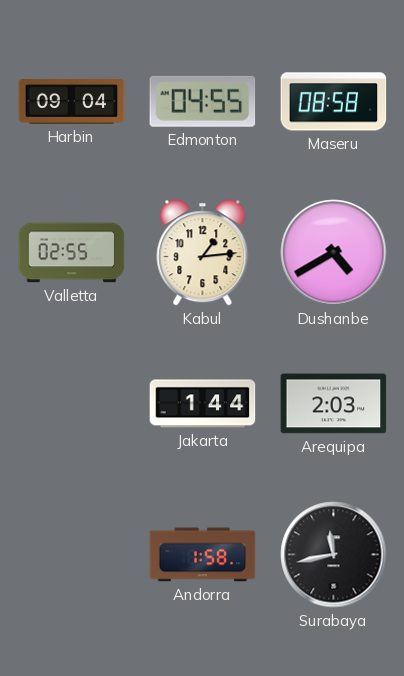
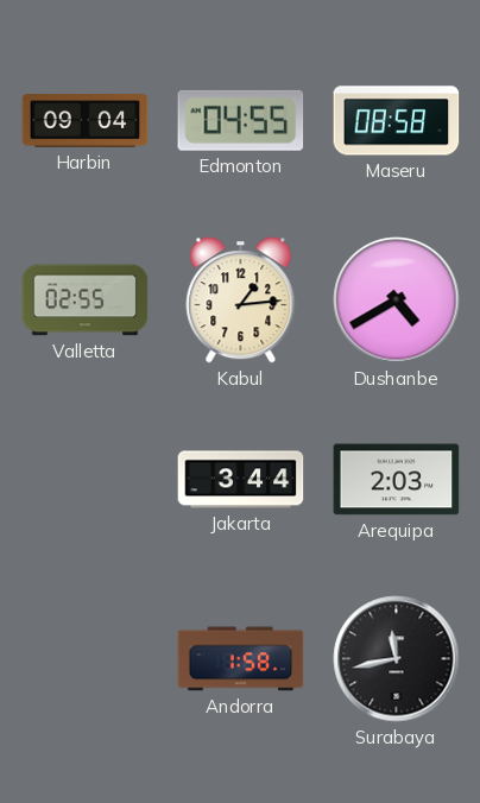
Jakarta: 1:44 -> 3:44
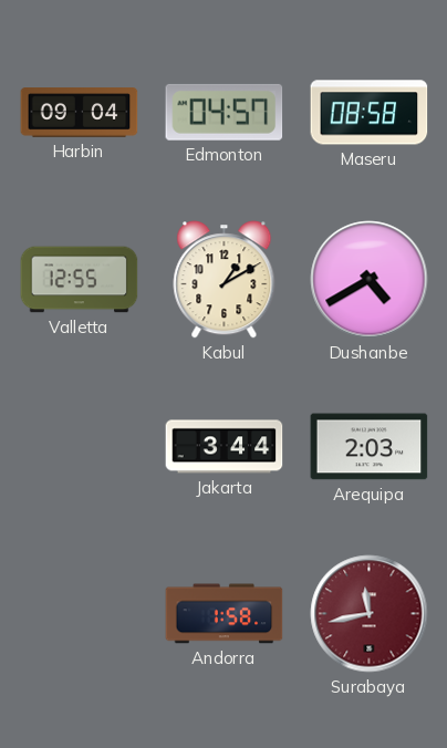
Edmonton: 04:55 -> 04:57
Valletta: 02:55 -> 12:55
Kabul: 1:14 -> 1:10
Surabaya dial: black -> burgundy
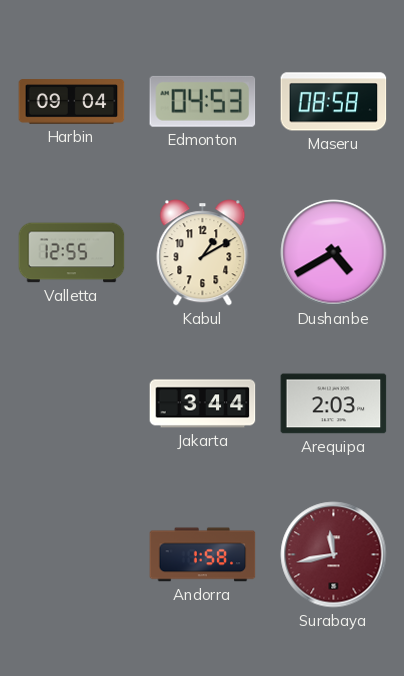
Edmonton: 04:57 -> 04:53
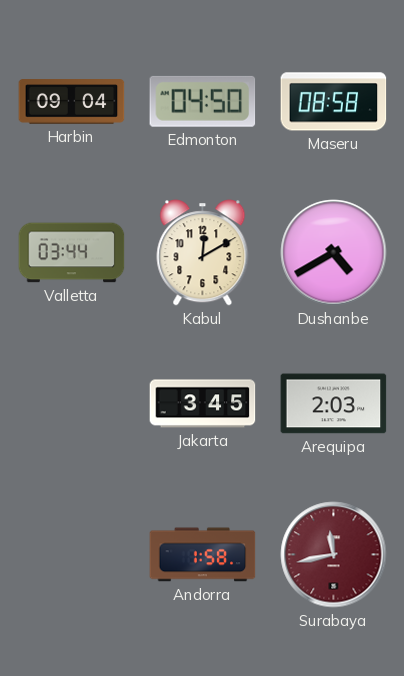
Edmonton: 04:53 -> 04:50
Valletta: 12:55 -> 03:44
Kabul: 1:10 -> 12:10
Jakarta: 3:44 -> 3:45
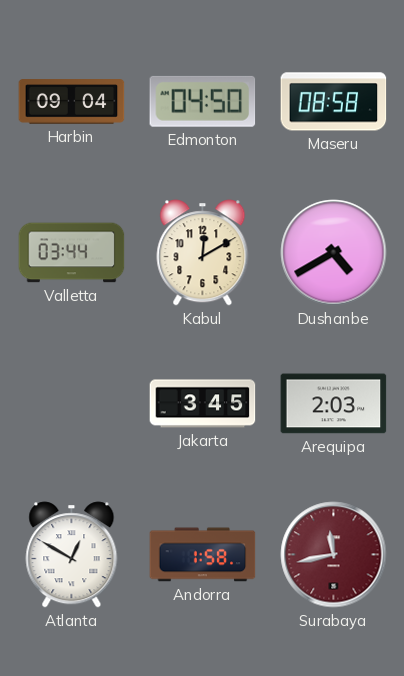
Atlanta: none -> 12:50
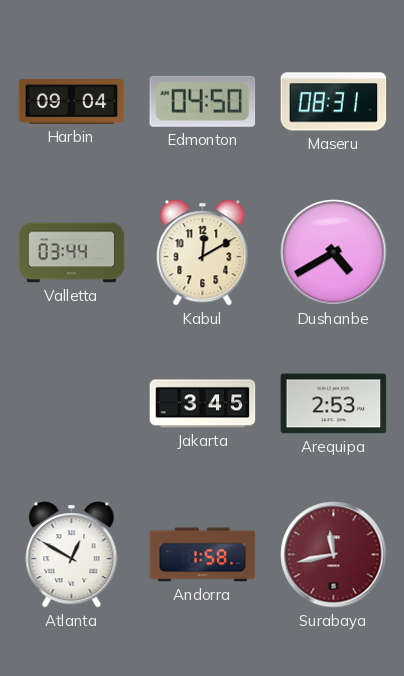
Maseru: 08:58 -> 08:31
Arequipa: 2:03 -> 2:53
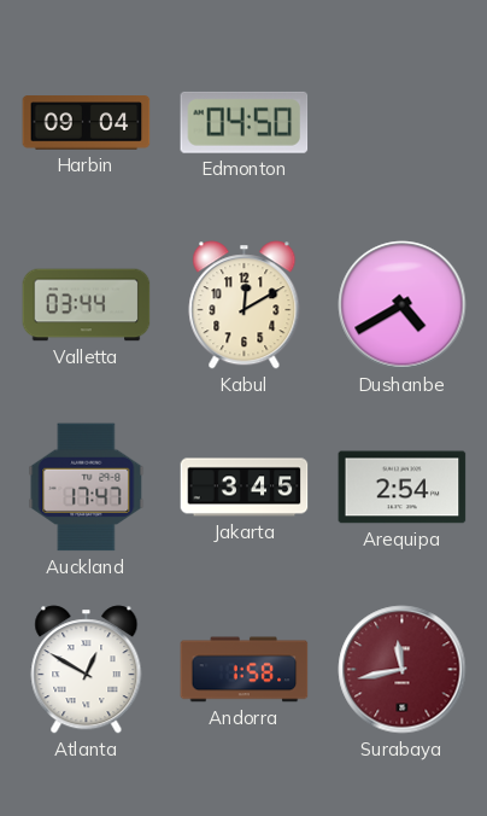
Maseru: 08:31 -> none
Auckland: none -> 17:47
Arequipa: 2:53 -> 2:54
